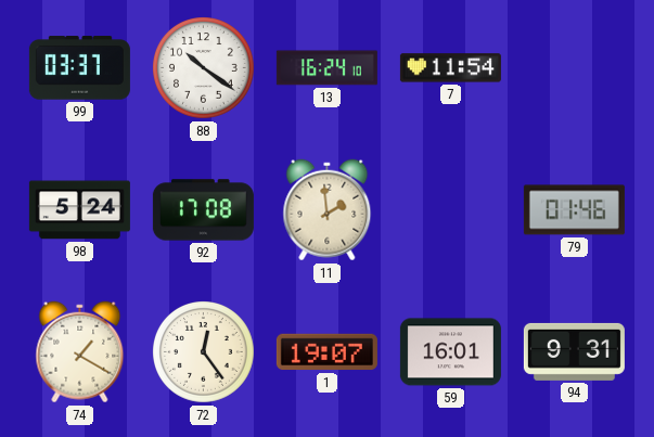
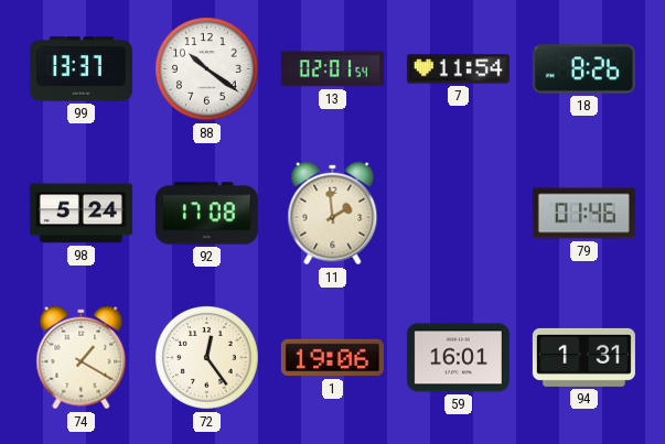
99: 03:37 -> 13:37
13: 16:24 -> 02:01
18: none -> 8:26
1: 19:07 -> 19:06
94: 9:31 -> 1:31
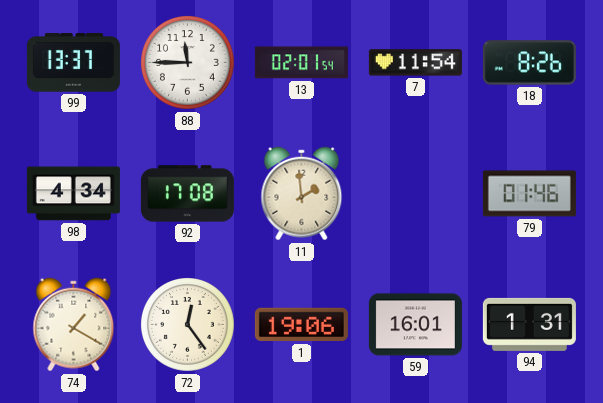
88: 10:21 -> 11:45
98: 5:24 -> 4:34
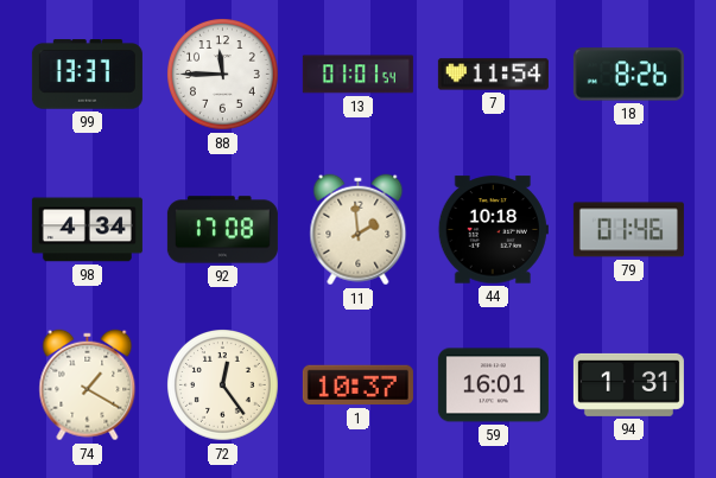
13: 02:01 -> 01:01
44: none -> 10:18
1: 19:06 -> 10:37
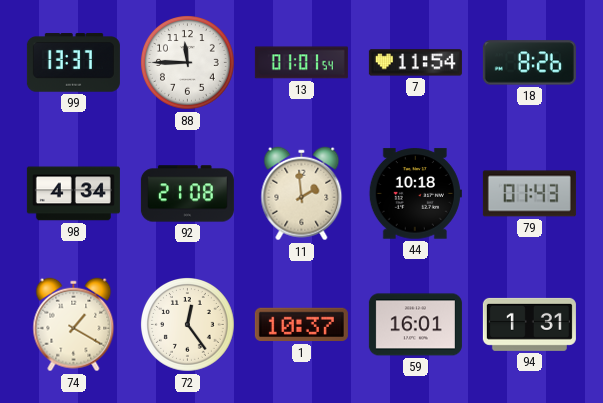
92: 17:08 -> 21:08
79: 01:46 -> 01:43
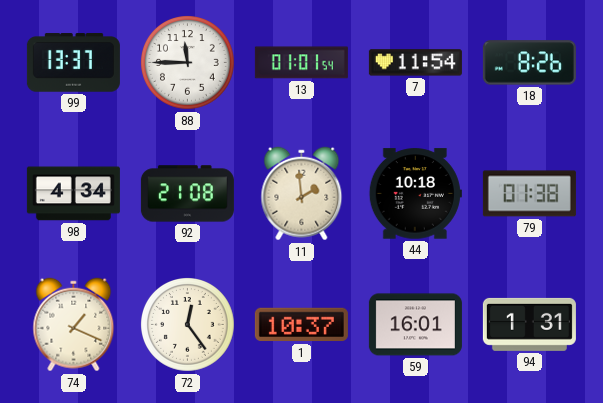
79: 01:43 -> 01:38
74: 1:20 -> 1:19
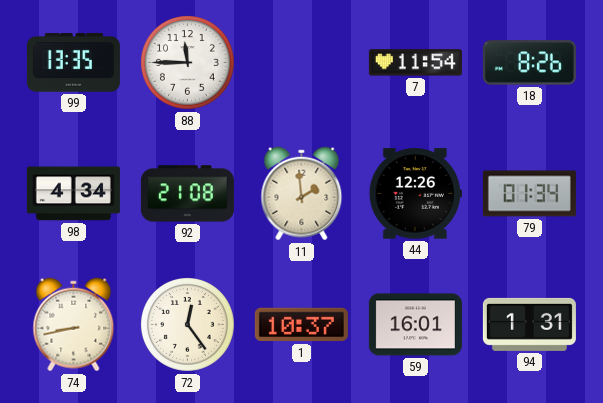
99: 13:37 -> 13:35
13: 01:01 -> none
44: 10:18 -> 12:26
79: 01:38 -> 01:34
74: 1:19 -> 8:43
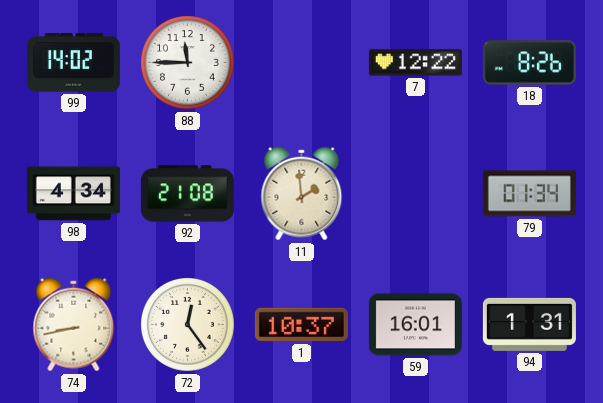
99: 13:35 -> 14:02
7: 11:54 -> 12:22
44: 12:26 -> none
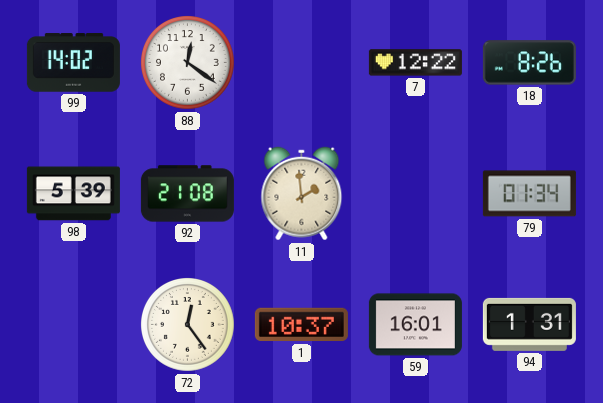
88: 11:45 -> 12:21
98: 4:34 -> 5:39
74: 8:43 -> none
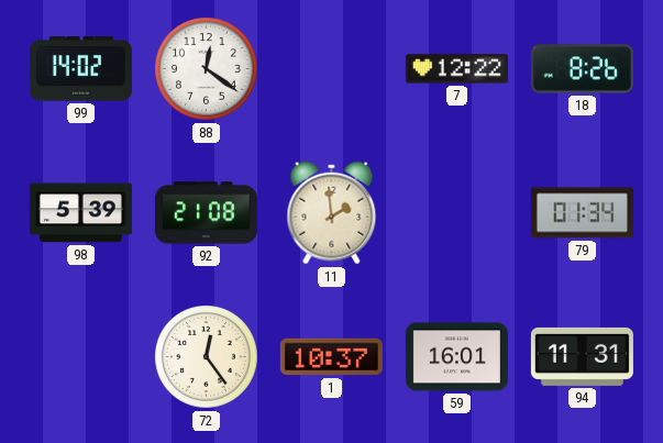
94: 1:31 -> 11:31
